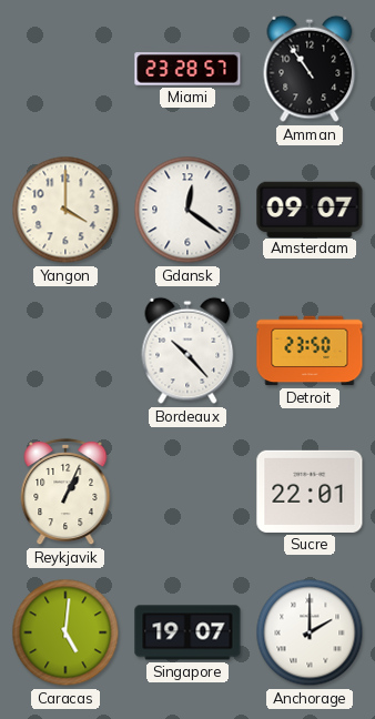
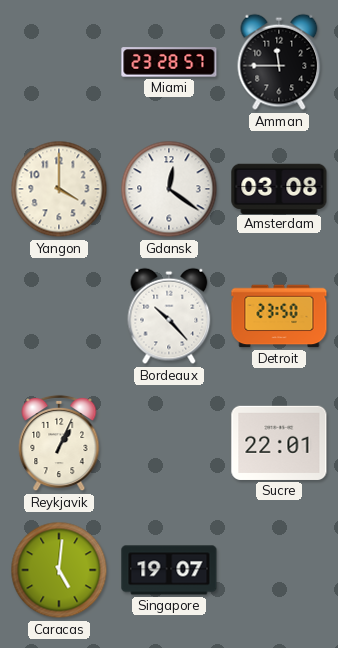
Amman: 10:54 -> 11:45
Amsterdam: 09:07 -> 03:08
Anchorage: 2:00 -> none
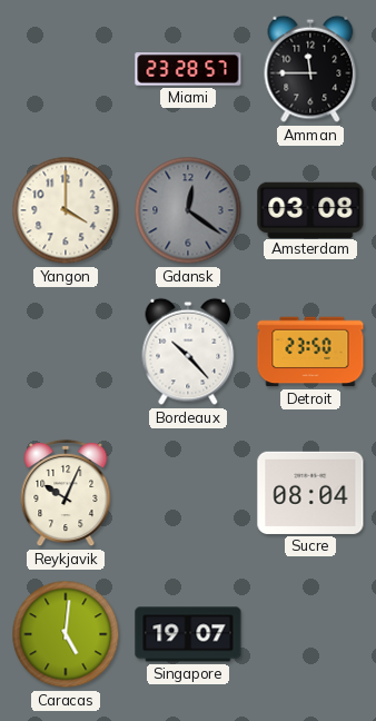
Gdansk dial: white -> grey
Reykjavik: 1:04 -> 10:04
Sucre: 22:01 -> 08:04
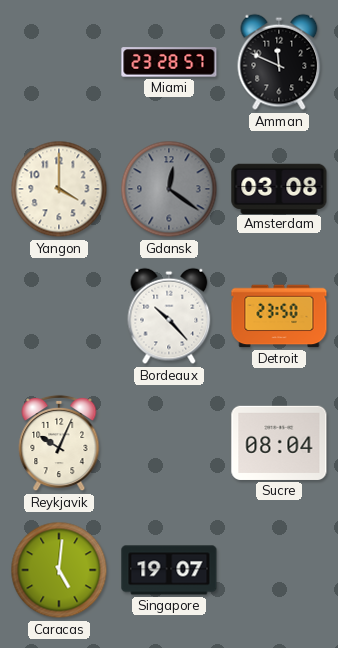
Amman: 11:45 -> 11:49
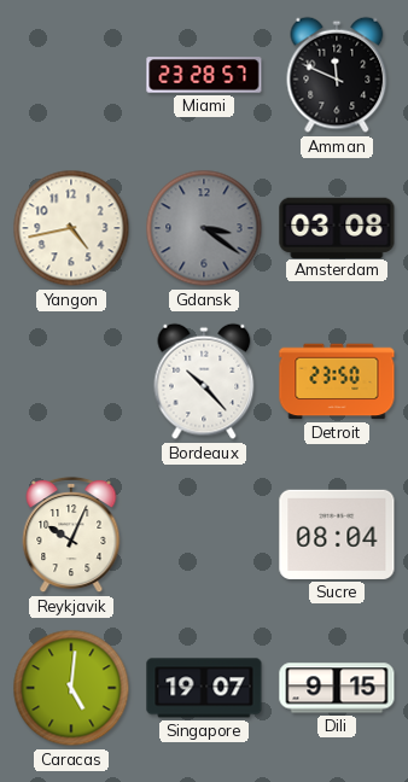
Yangon: 4:00 -> 4:43
Gdansk: 12:21 -> 3:21
Dili: none -> 9:15
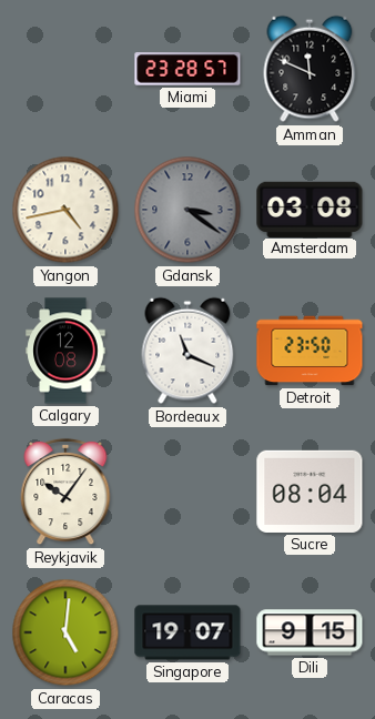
Calgary: none -> 12:08
Bordeaux: 10:23 -> 11:19
Reykjavik: 10:04 -> 10:06
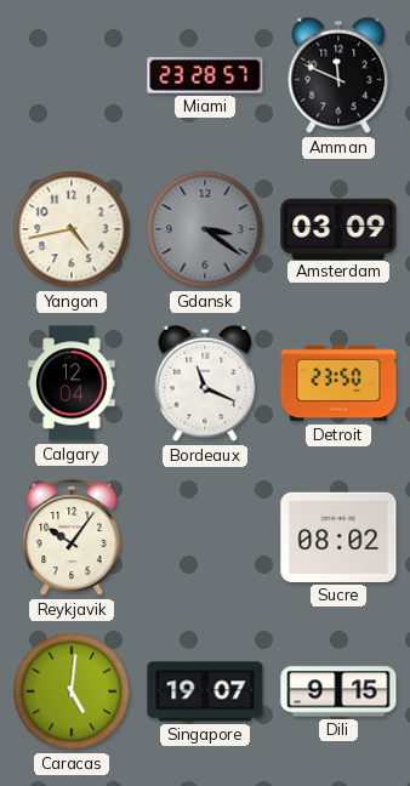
Amsterdam: 03:08 -> 03:09
Calgary: 12:08 -> 12:04
Sucre: 08:04 -> 08:02
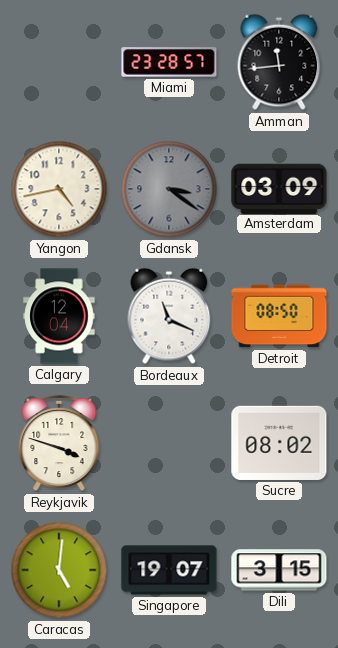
Amman: 11:49 -> 11:44
Detroit: 23:50 -> 08:50
Reykjavik: 10:06 -> 3:48
Dili: 9:15 -> 3:15
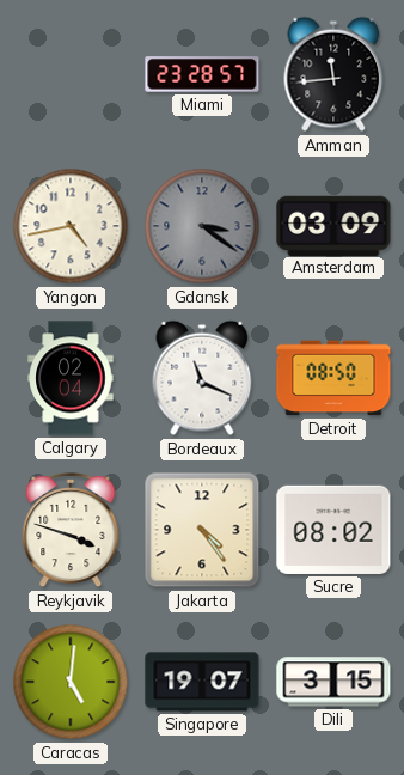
Calgary: 12:04 -> 02:04
Jakarta: none -> 4:24
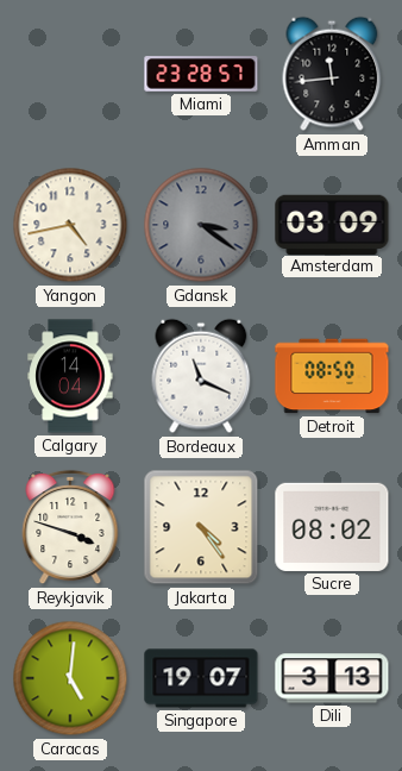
Calgary: 02:04 -> 14:04
Dili: 3:15 -> 3:13
